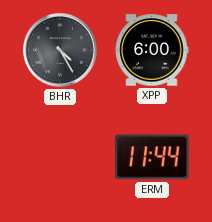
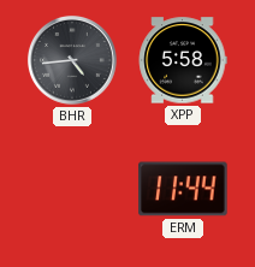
BHR: 4:25 -> 4:44
XPP: 6:00 -> 5:58
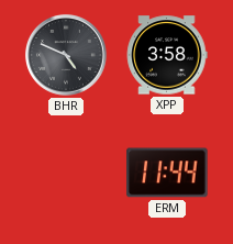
BHR: 4:44 -> 4:49
XPP: 5:58 -> 3:58
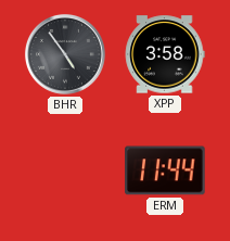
BHR: 4:49 -> 4:54
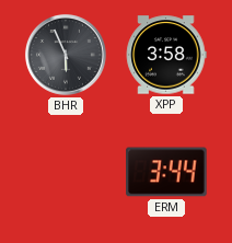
BHR: 4:54 -> 5:56
ERM: 11:44 -> 3:44
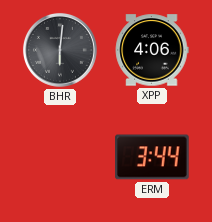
BHR: 5:56 -> 6:01
XPP: 3:58 -> 4:06
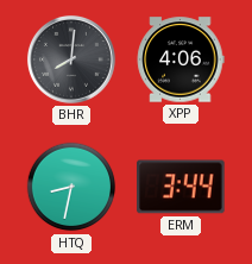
BHR: 6:01 -> 8:01
HTQ: none -> 8:32
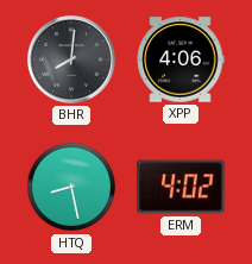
HTQ: 8:32 -> 8:28
ERM: 3:44 -> 4:02
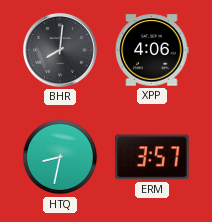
HTQ: 8:28 -> 8:32
ERM: 4:02 -> 3:57
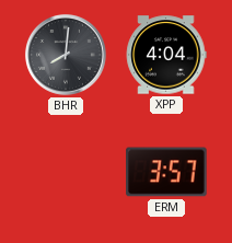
XPP: 4:06 -> 4:04
HTQ: 8:32 -> none
